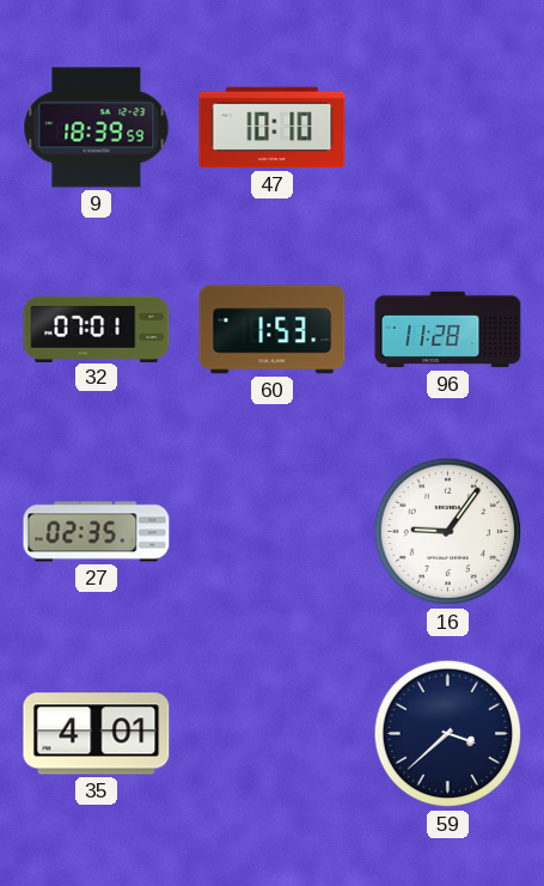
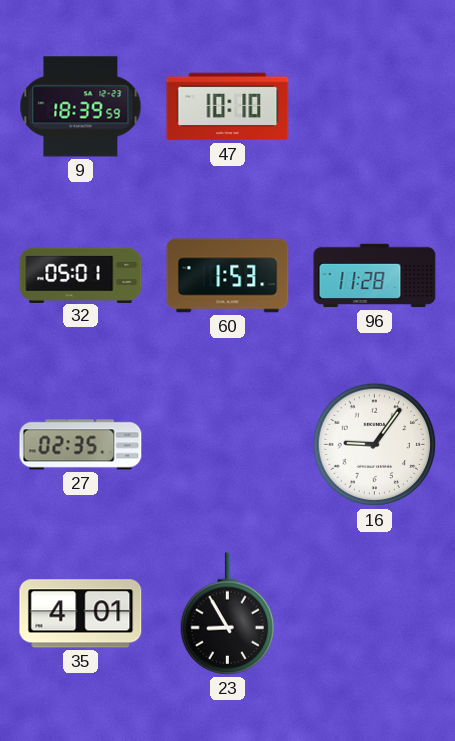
32: 07:01 -> 05:01
23: none -> 8:55
59: 3:38 -> none
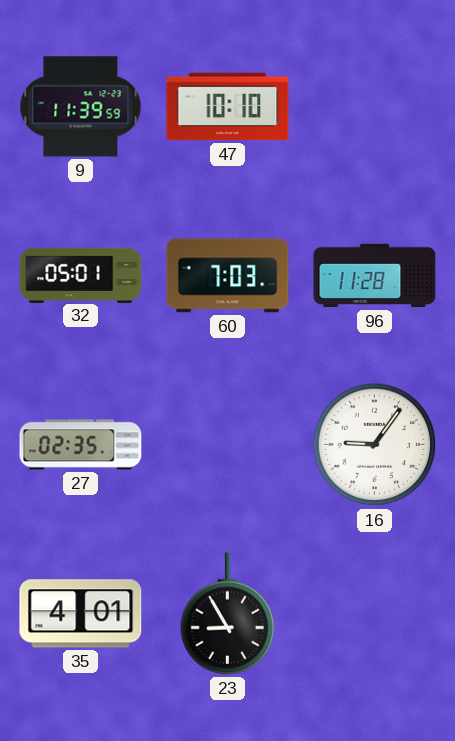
9: 18:39 -> 11:39
60: 1:53 -> 7:03
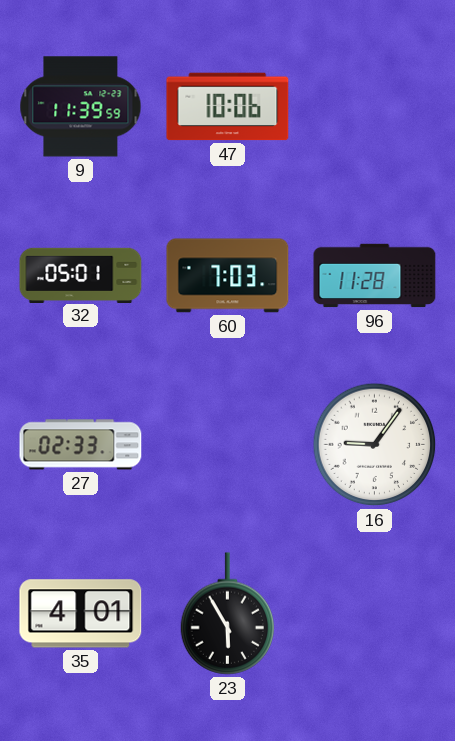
47: 10:10 -> 10:06
27: 02:35 -> 02:33
23: 8:55 -> 5:55
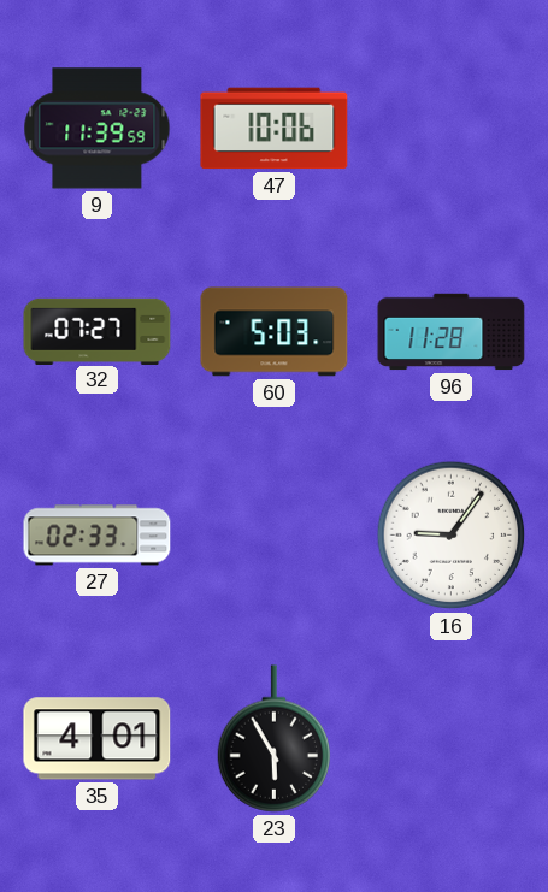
32: 05:01 -> 07:27
60: 7:03 -> 5:03
